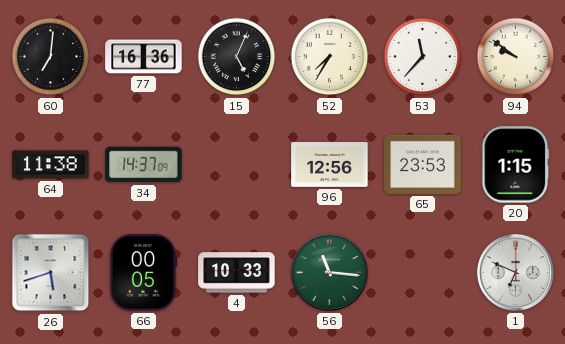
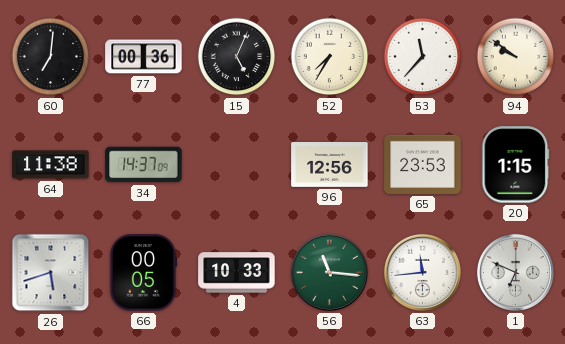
77: 16:36 -> 00:36
63: none -> 11:44
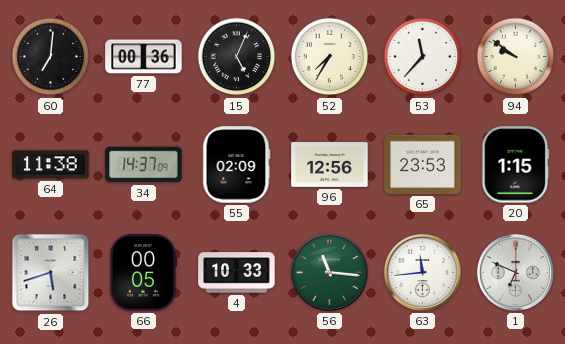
55: none -> 02:09
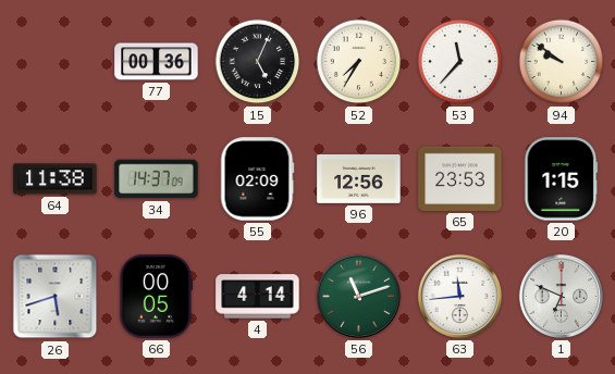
60: 7:01 -> none
4: 10:33 -> 4:14
56: 11:16 -> 11:12
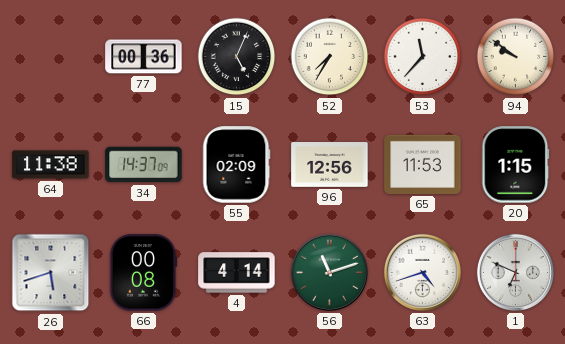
65: 23:53 -> 11:53
66: 00:05 -> 00:08
63: 11:44 -> 4:42
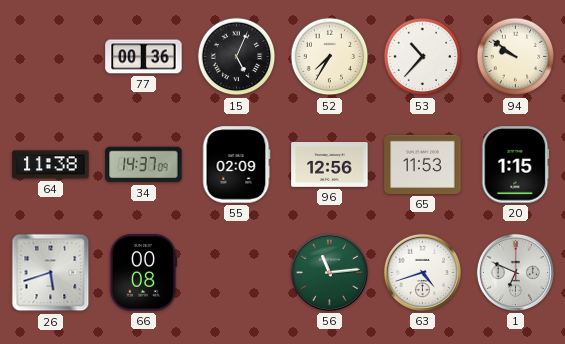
53: 11:37 -> 10:37
4: 4:14 -> none
56: 11:12 -> 11:14
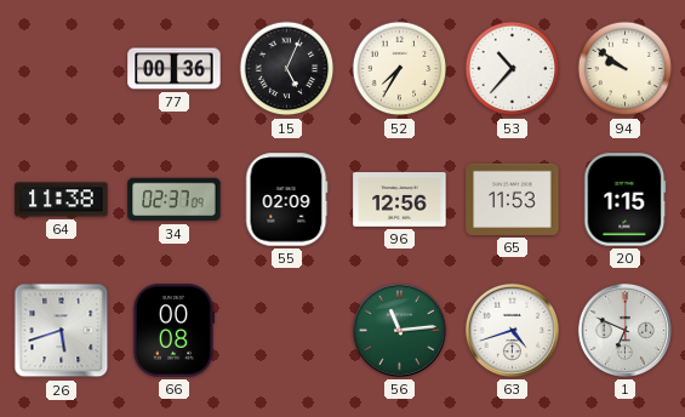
34: 14:37 -> 02:37
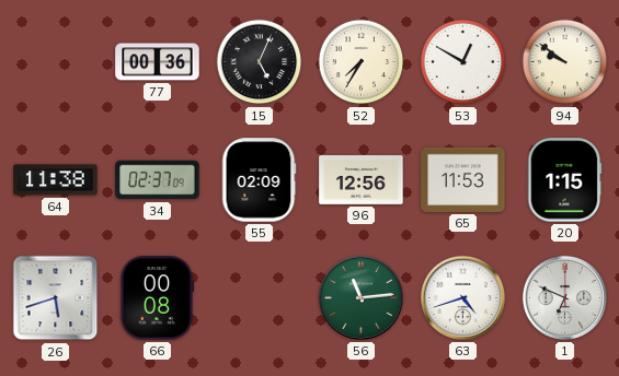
53: 10:37 -> 12:50
